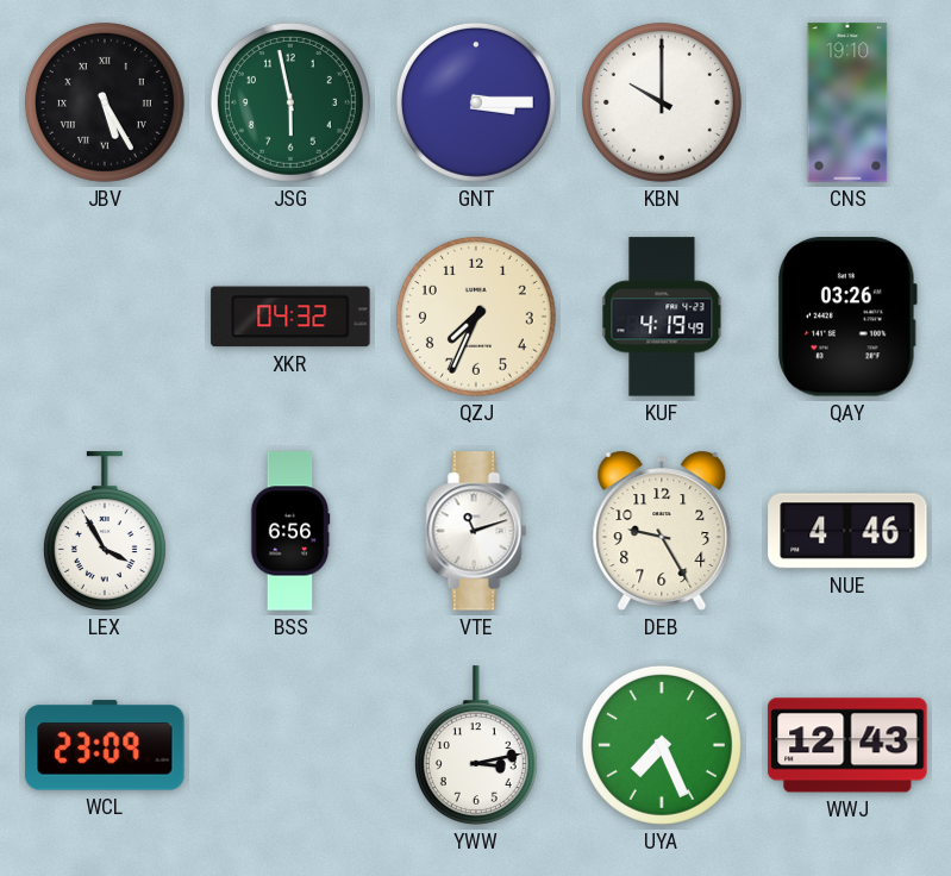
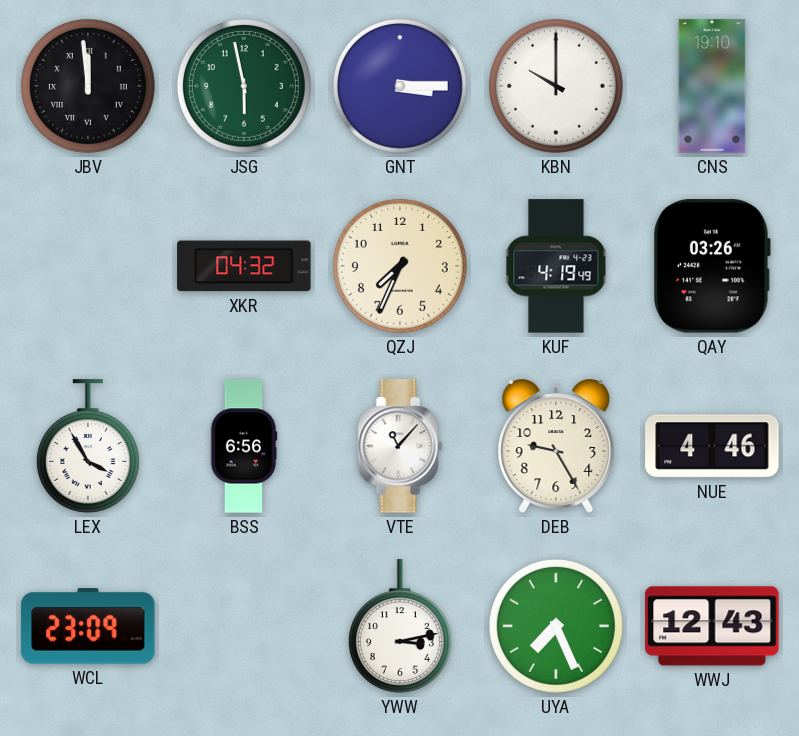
JBV: 5:25 -> 11:59
VTE: 11:12 -> 11:07
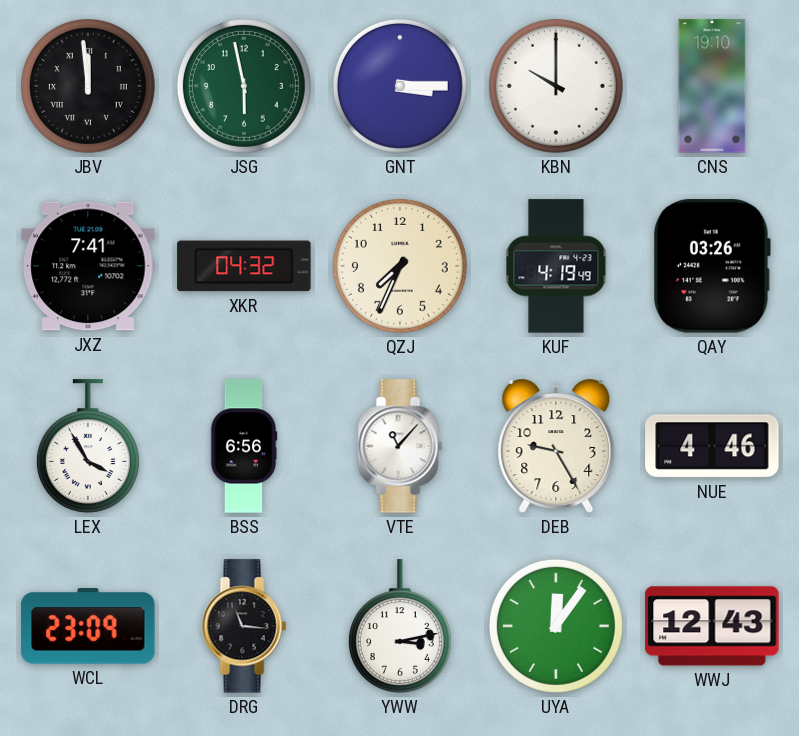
JXZ: none -> 7:41
DRG: none -> 11:16
UYA: 7:26 -> 12:06
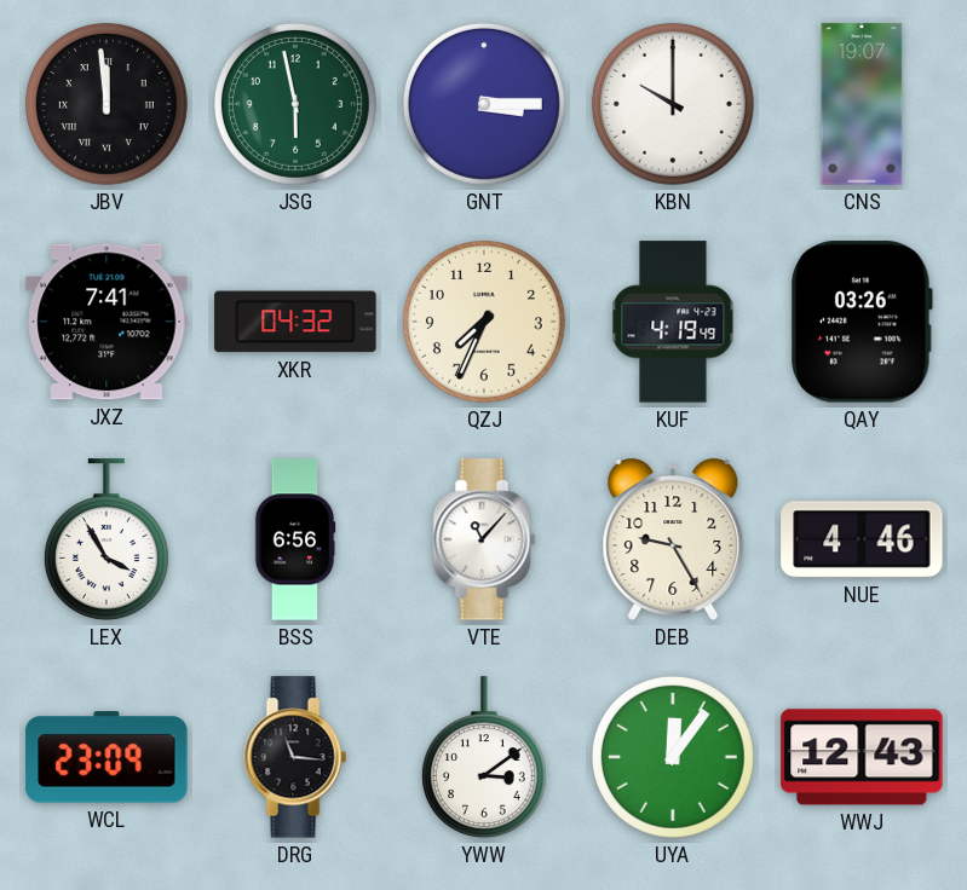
CNS: 19:10 -> 19:07
YWW: 3:13 -> 3:09
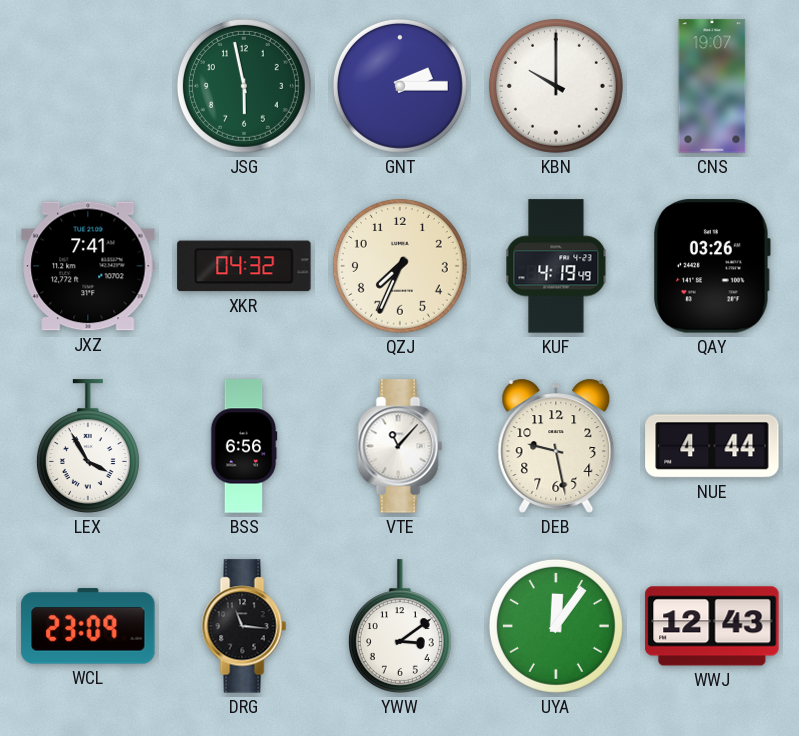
JBV: 11:59 -> none
GNT: 3:15 -> 2:15
DEB: 9:25 -> 9:28
NUE: 4:46 -> 4:44
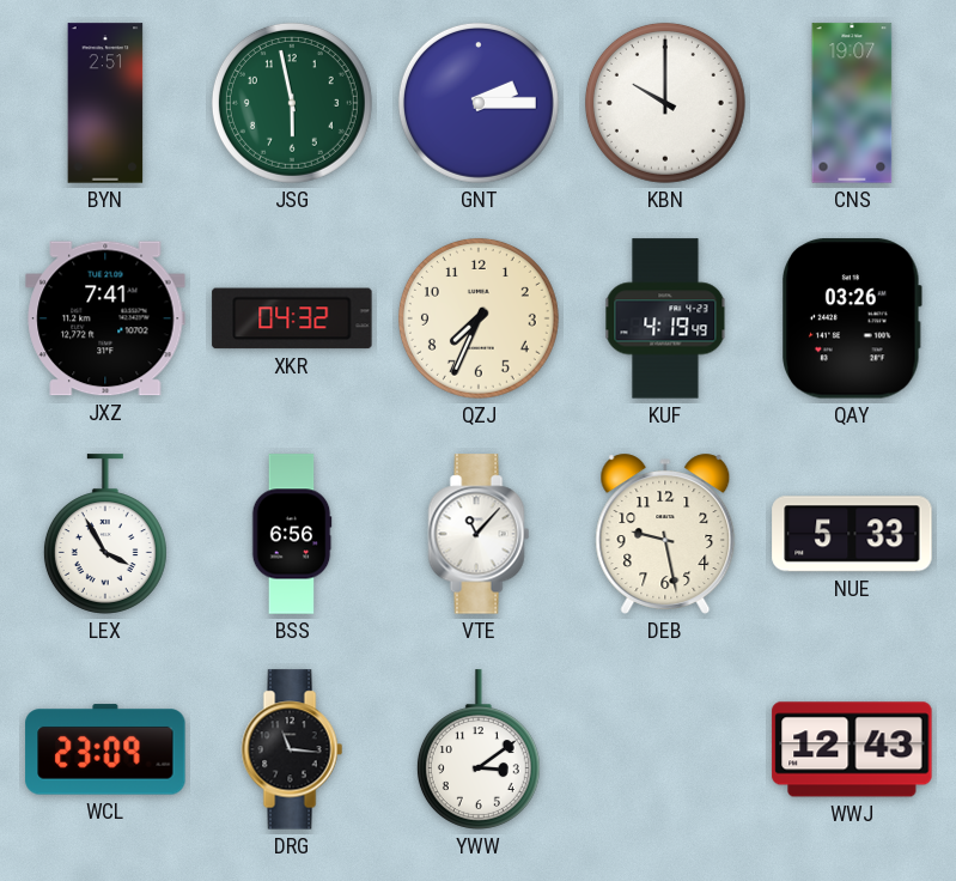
BYN: none -> 2:51
NUE: 4:44 -> 5:33
UYA: 12:06 -> none
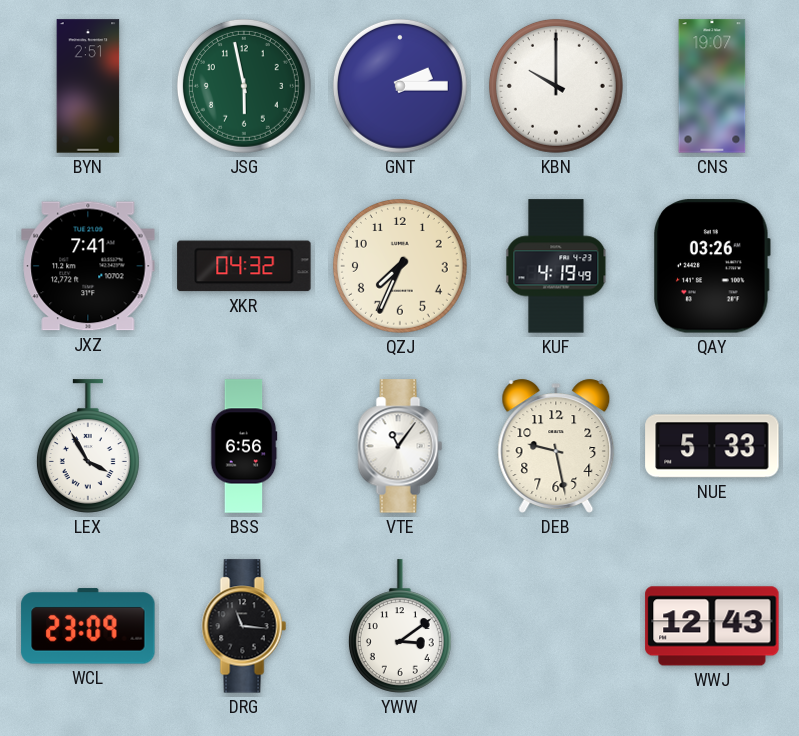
VTE: 11:07 -> 11:06
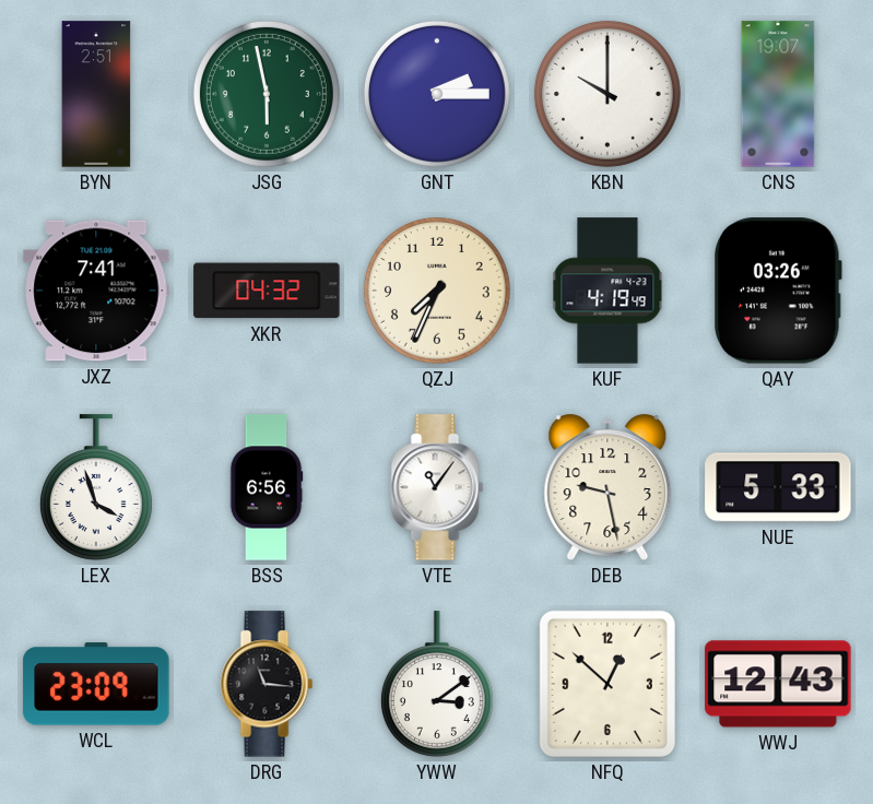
LEX: 3:55 -> 3:57
NFQ: none -> 12:52
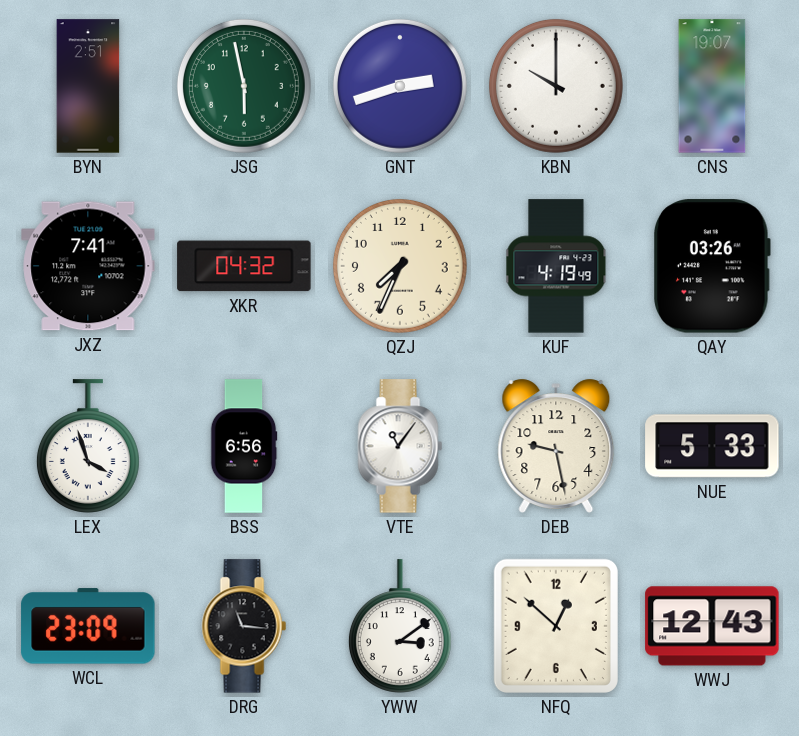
GNT: 2:15 -> 2:42
